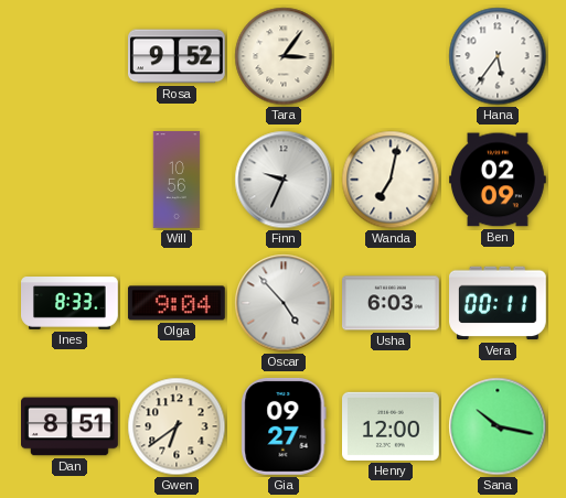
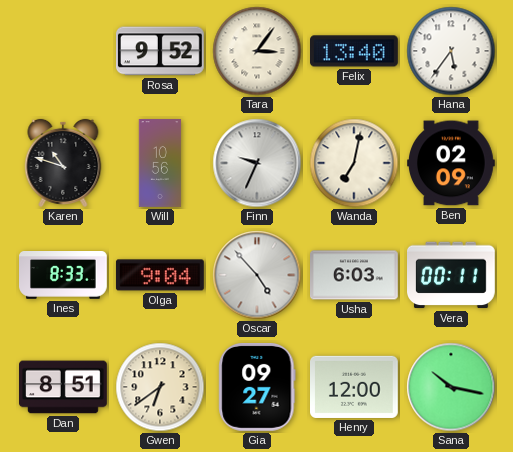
Felix: none -> 13:40
Karen: none -> 10:48
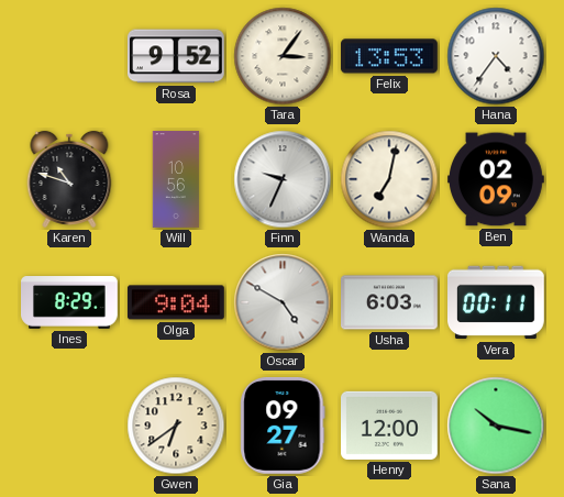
Felix: 13:40 -> 13:53
Hana: 5:36 -> 4:36
Ines: 8:33 -> 8:29
Oscar: 4:53 -> 4:50
Dan: 8:51 -> none
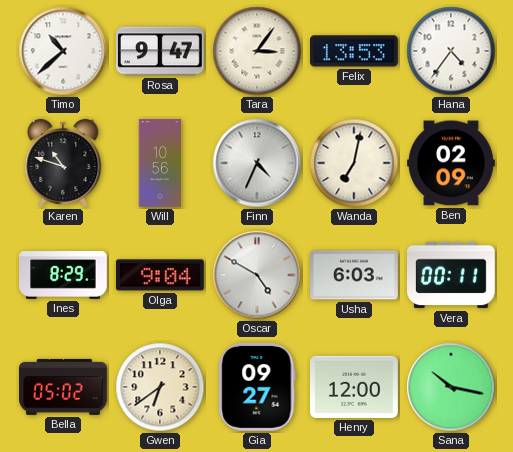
Timo: none -> 10:38
Rosa: 9:52 -> 9:47
Finn: 9:34 -> 4:34
Bella: none -> 05:02
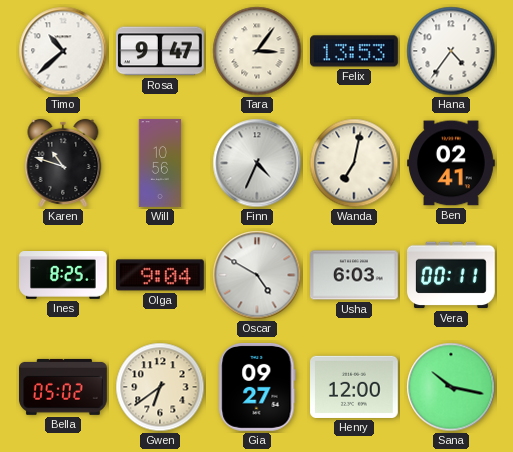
Ben: 02:09 -> 02:41
Ines: 8:29 -> 8:25
